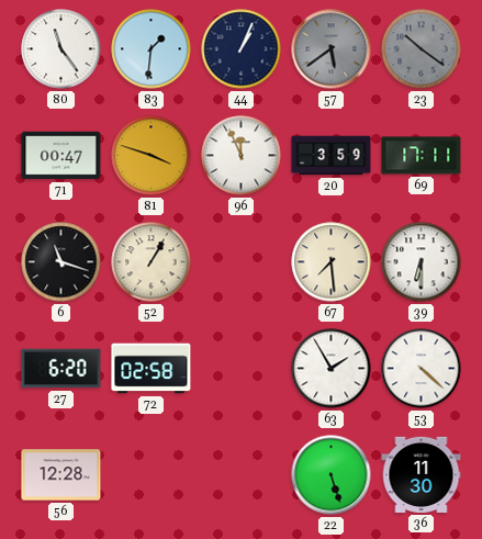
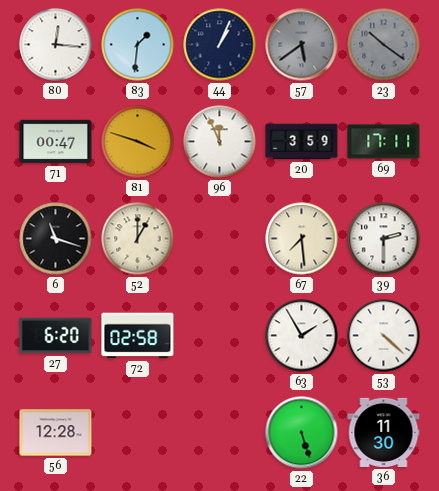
80: 11:24 -> 12:16
52: 1:05 -> 1:00
39: 6:30 -> 2:30
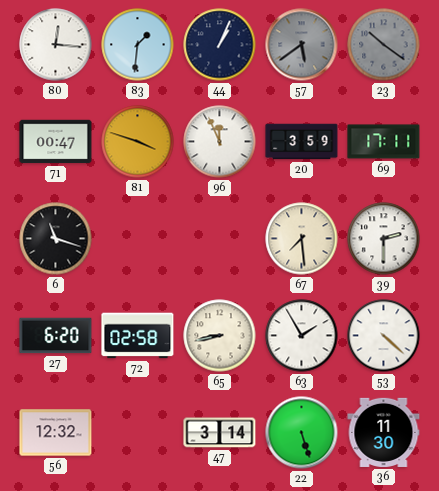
52: 1:00 -> none
65: none -> 8:43
56: 12:28 -> 12:32
47: none -> 3:14
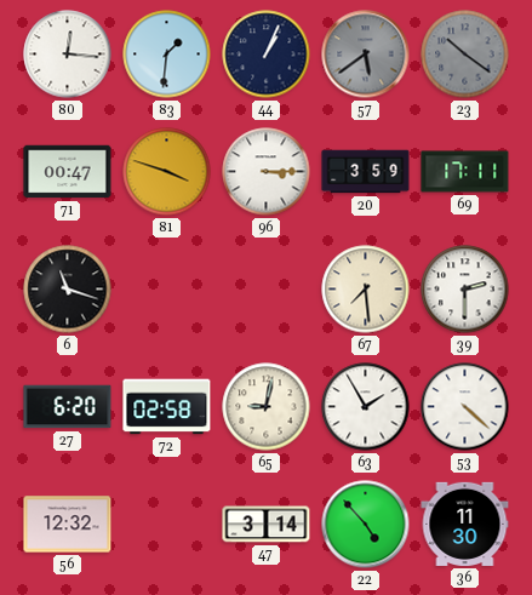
96: 11:56 -> 3:15
65: 8:43 -> 9:02
22: 5:27 -> 4:53
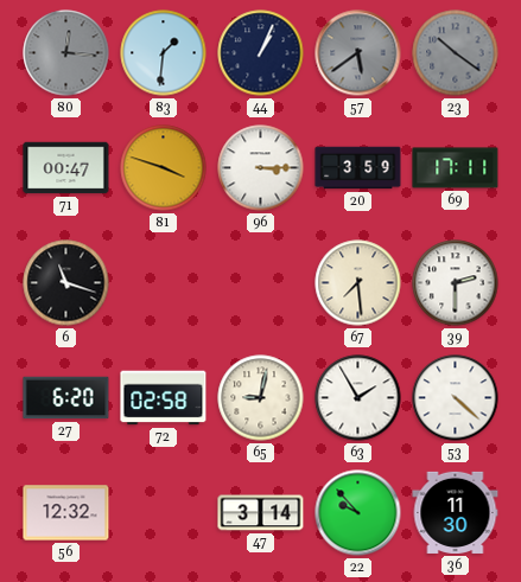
80 dial: white -> grey
22: 4:53 -> 9:53
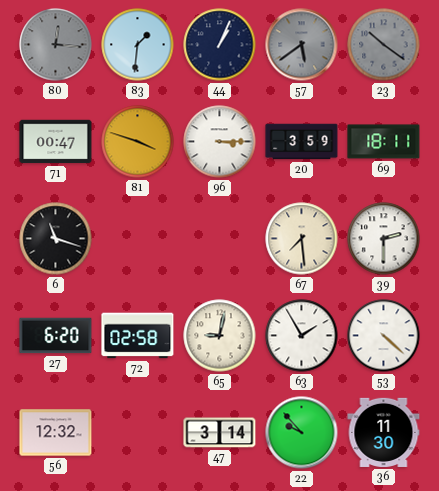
69: 17:11 -> 18:11
